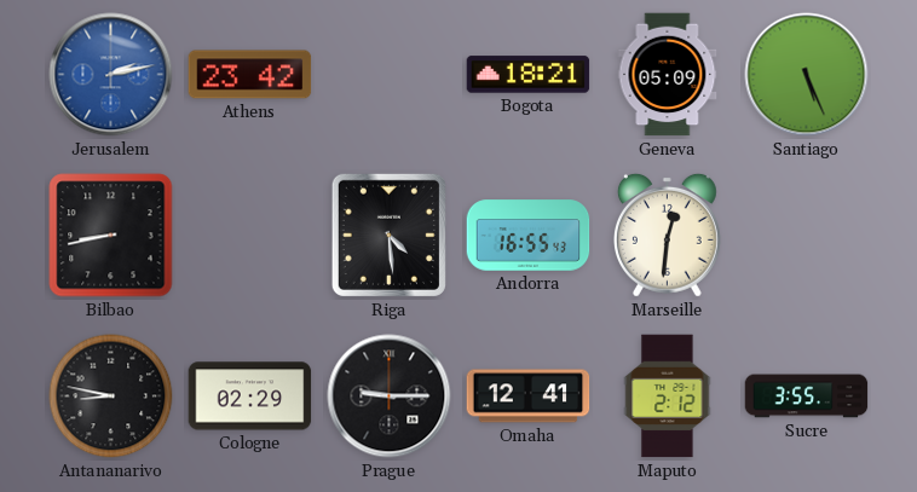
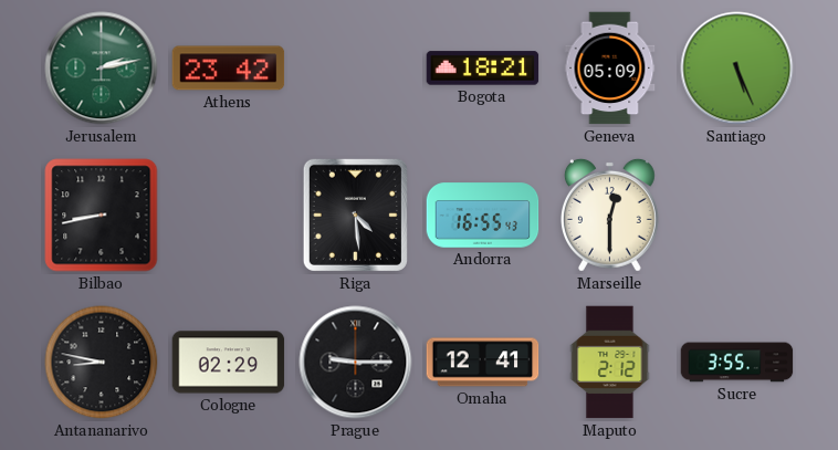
Jerusalem dial: blue -> green
Marseille: 12:31 -> 12:30
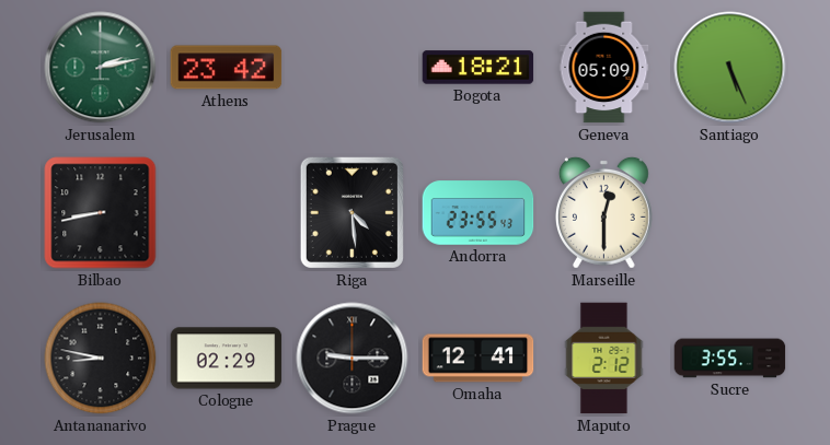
Andorra: 16:55 -> 23:55
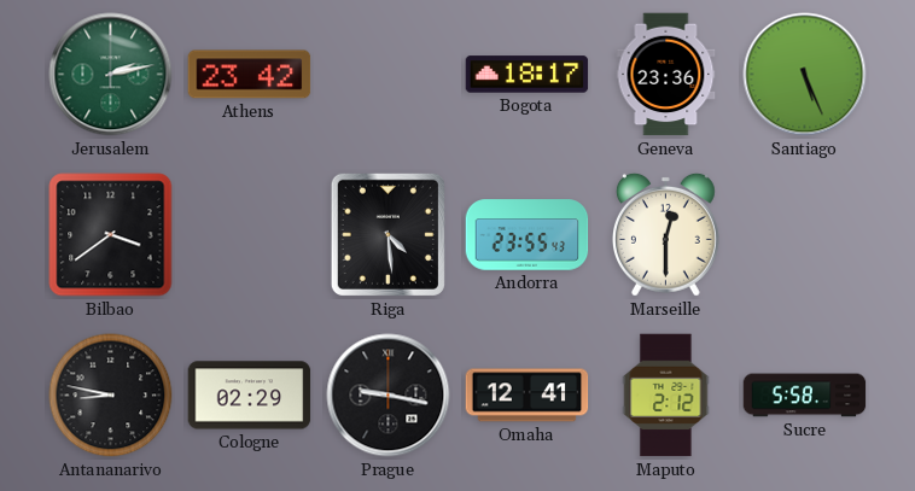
Bogota: 18:21 -> 18:17
Geneva: 05:09 -> 23:36
Bilbao: 8:43 -> 3:39
Prague: 9:15 -> 9:17
Sucre: 3:55 -> 5:58
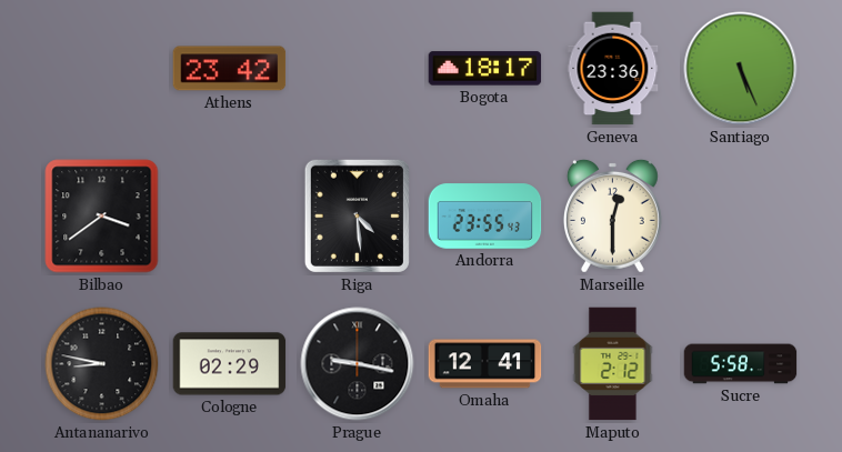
Jerusalem: 2:13 -> none
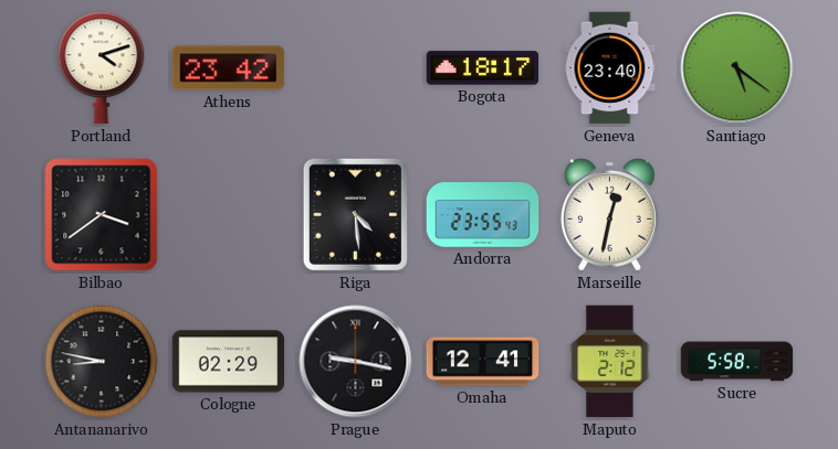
Portland: none -> 4:12
Geneva: 23:36 -> 23:40
Santiago: 5:26 -> 5:21
Marseille: 12:30 -> 12:32
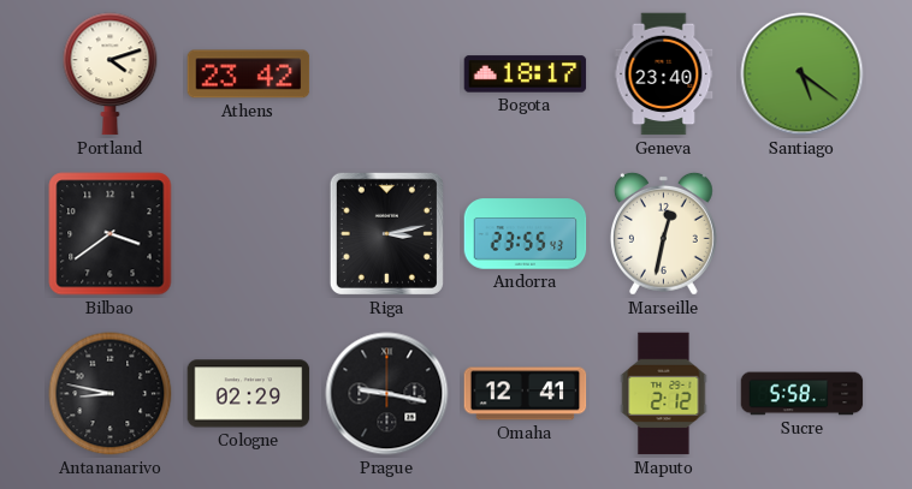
Riga: 4:29 -> 3:13
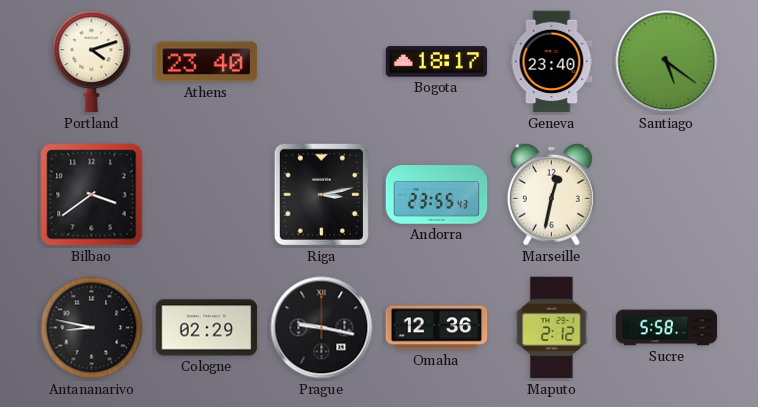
Athens: 23:42 -> 23:40
Omaha: 12:41 -> 12:36
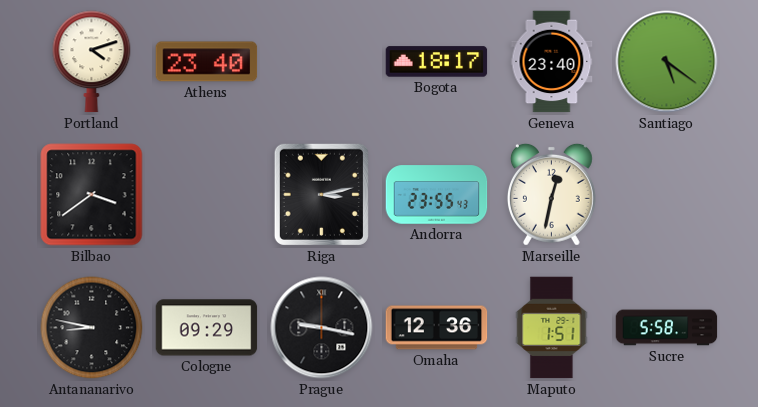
Cologne: 02:29 -> 09:29
Maputo: 2:12 -> 1:51
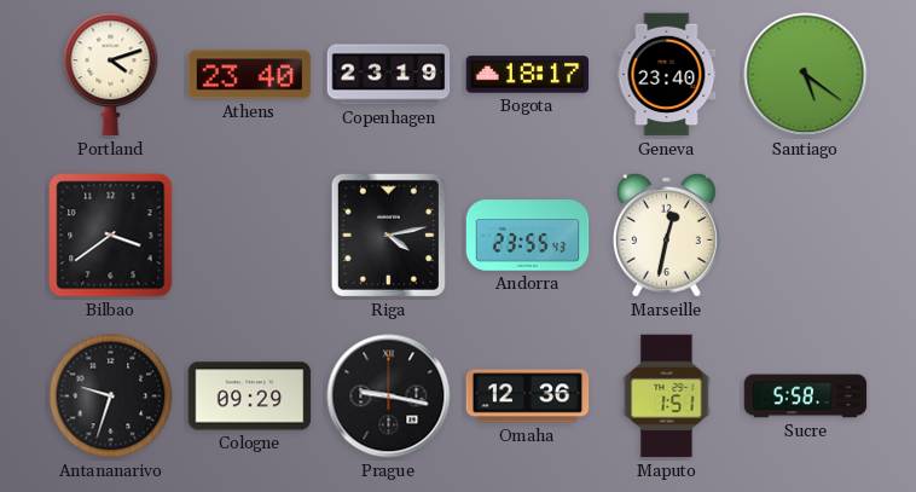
Copenhagen: none -> 23:19
Riga: 3:13 -> 4:13
Antananarivo: 8:47 -> 9:33
